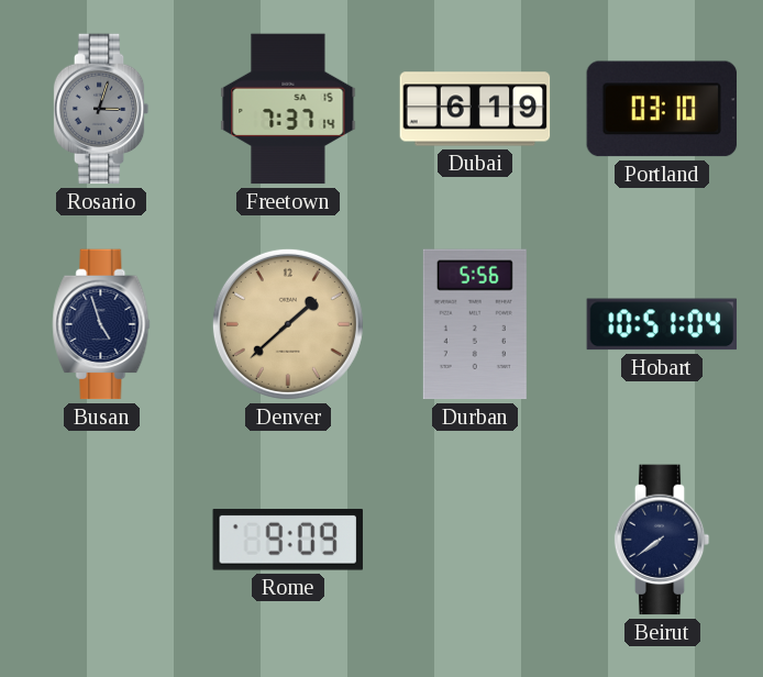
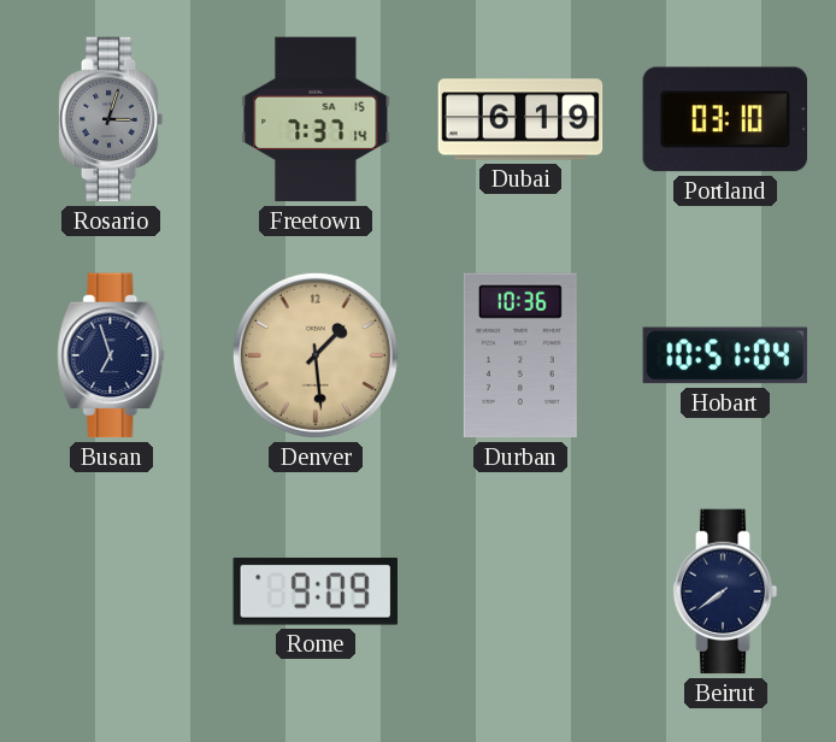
Busan: 4:57 -> 6:57
Denver: 1:38 -> 1:29
Durban: 5:56 -> 10:36
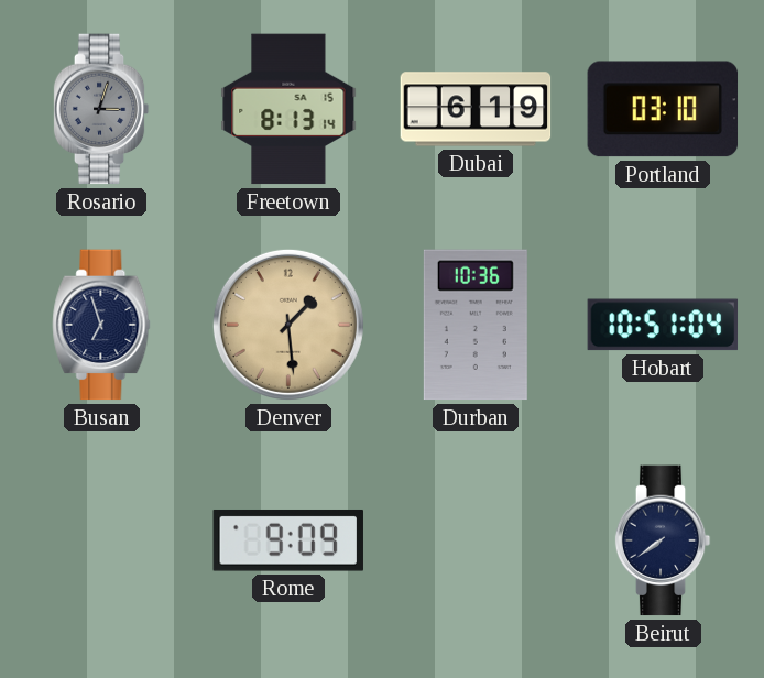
Freetown: 7:37 -> 8:13
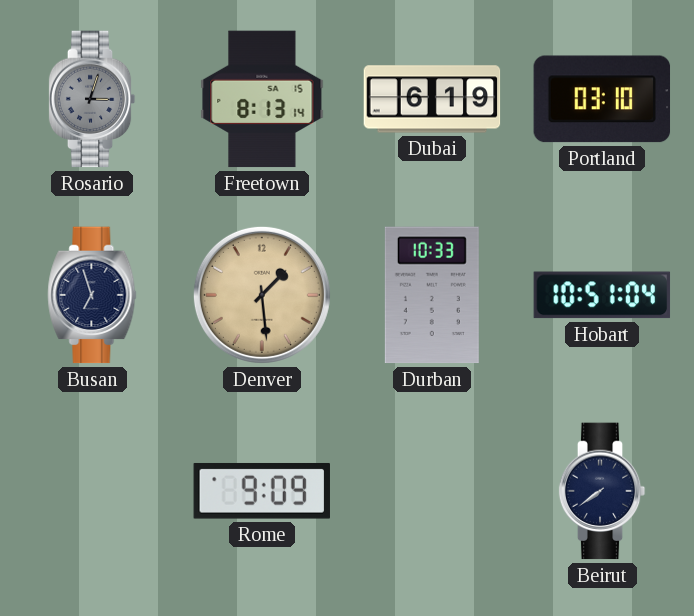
Durban: 10:36 -> 10:33
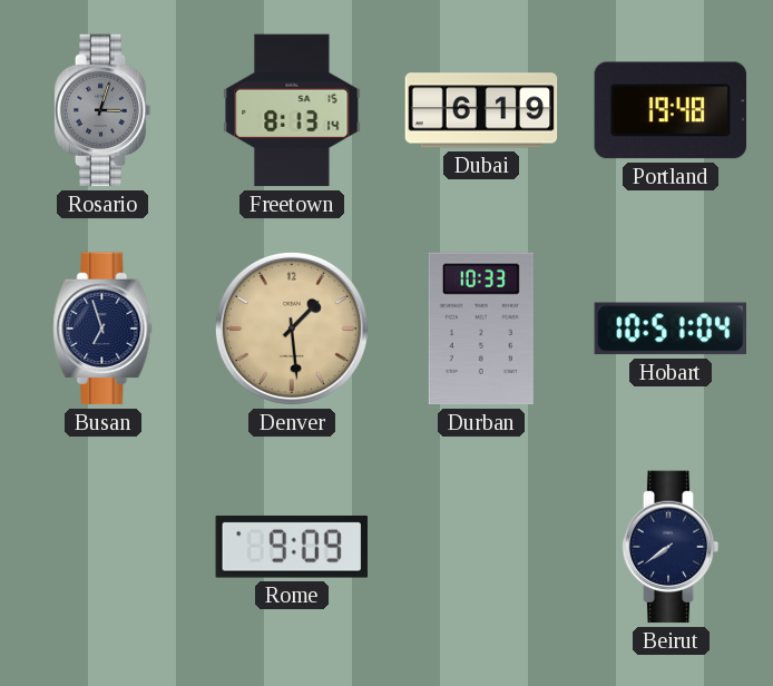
Portland: 03:10 -> 19:48
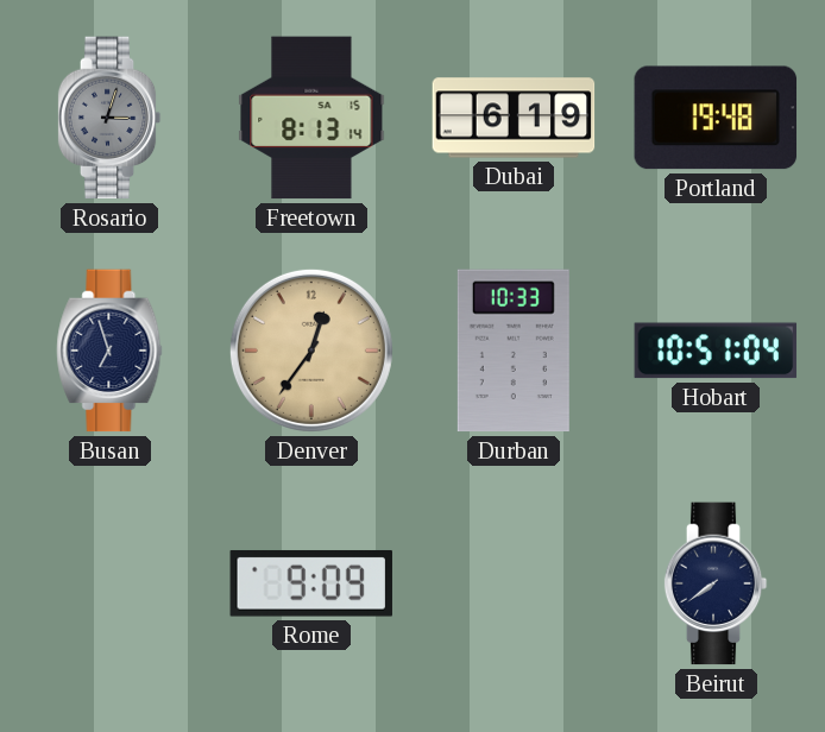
Denver: 1:29 -> 12:36
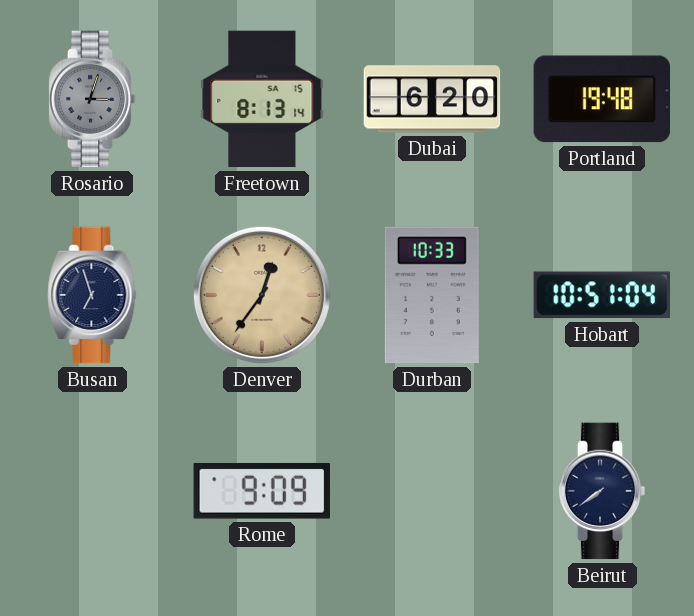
Dubai: 6:19 -> 6:20
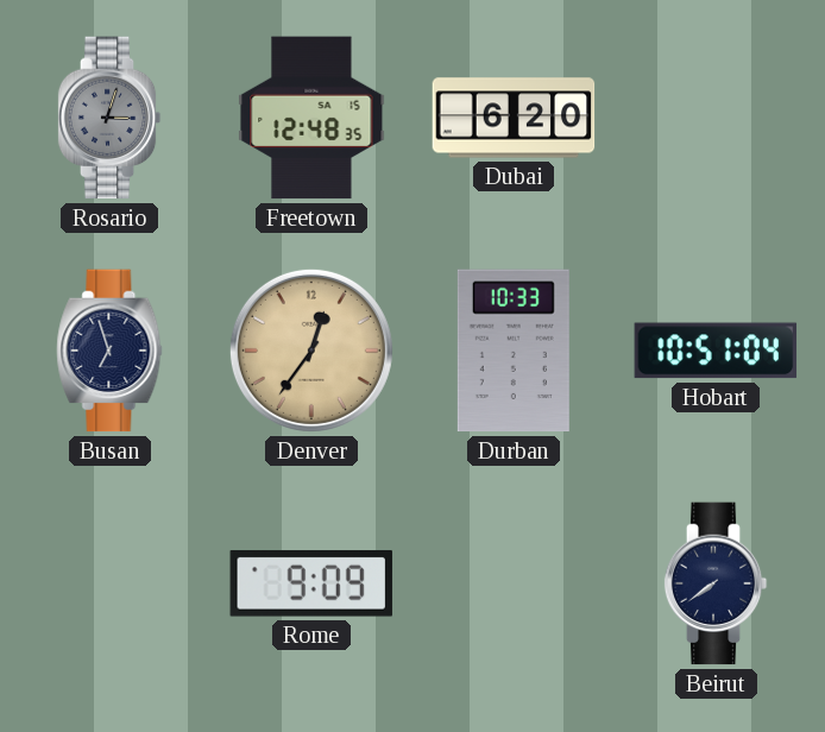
Freetown: 8:13 -> 12:48
Portland: 19:48 -> none
